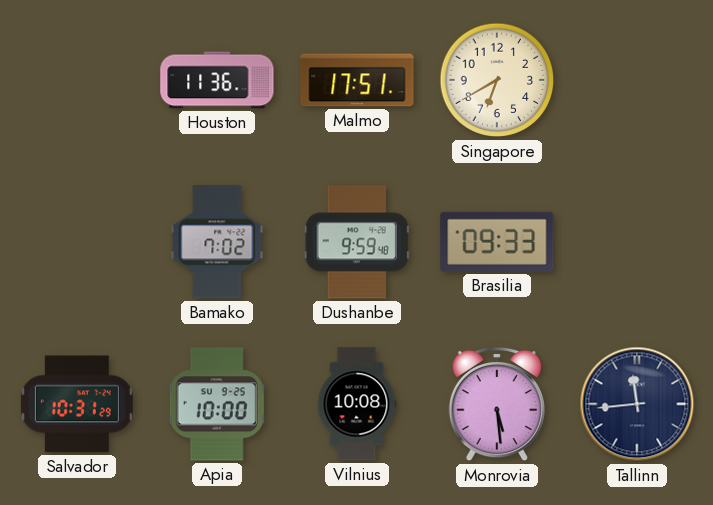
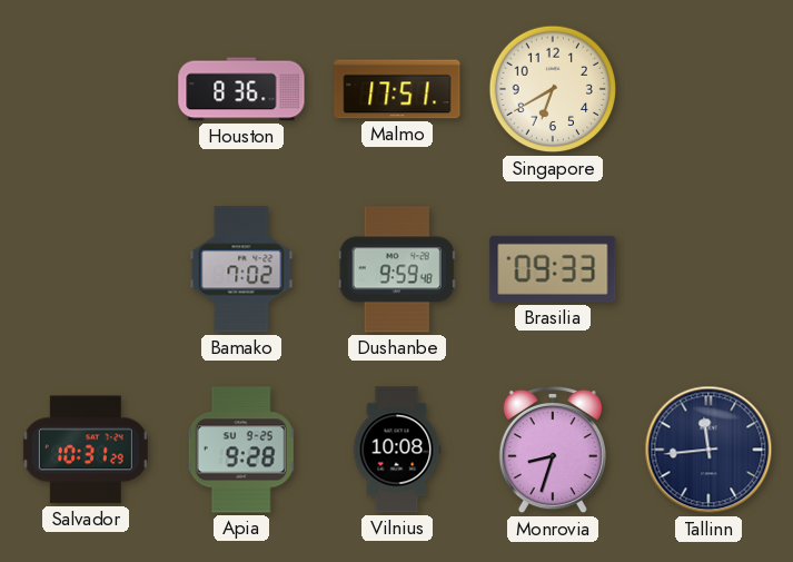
Houston: 11:36 -> 8:36
Apia: 10:00 -> 9:28
Monrovia: 5:29 -> 8:33
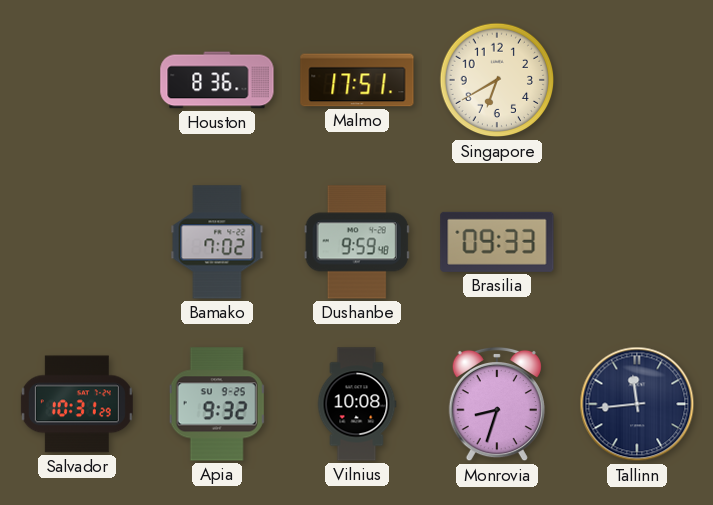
Apia: 9:28 -> 9:32
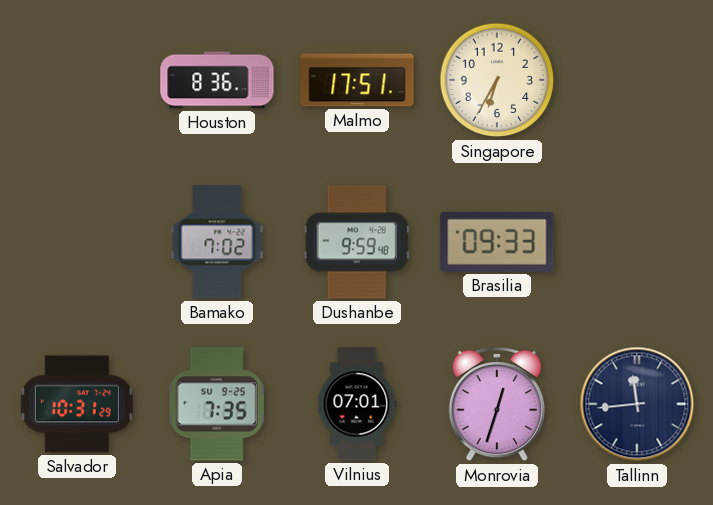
Singapore: 6:40 -> 6:35
Apia: 9:32 -> 7:35
Vilnius: 10:08 -> 07:01
Monrovia: 8:33 -> 12:33
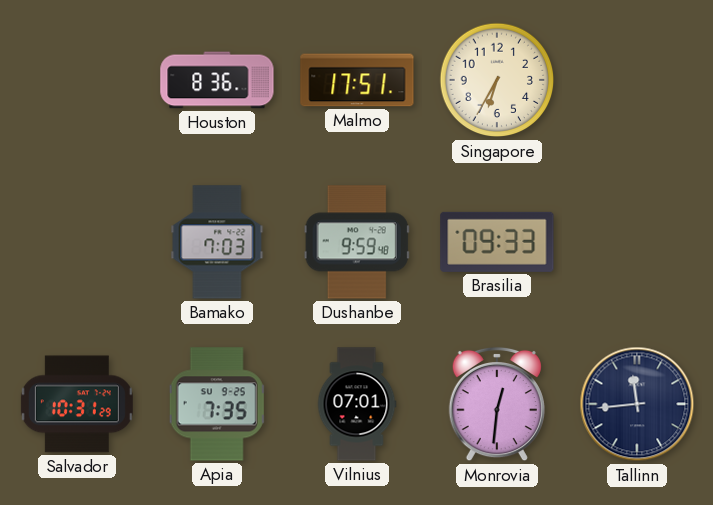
Bamako: 7:02 -> 7:03
Monrovia: 12:33 -> 12:31
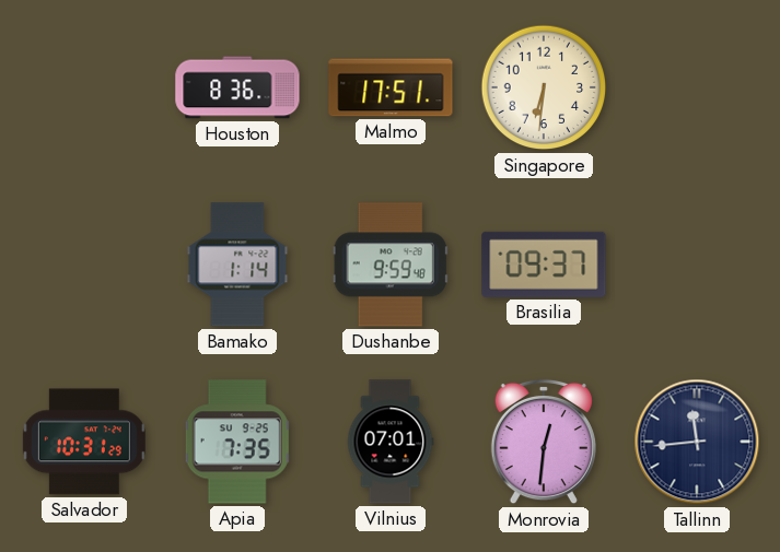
Singapore: 6:35 -> 6:31
Bamako: 7:03 -> 1:14
Brasilia: 09:33 -> 09:37
